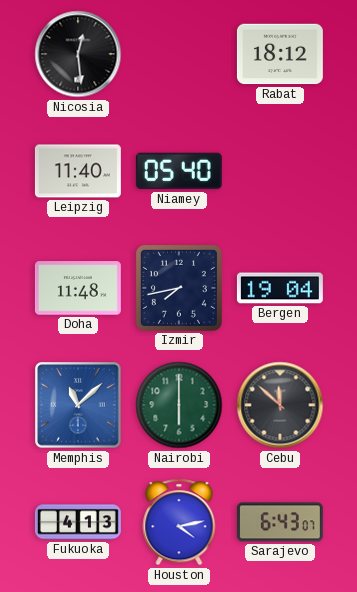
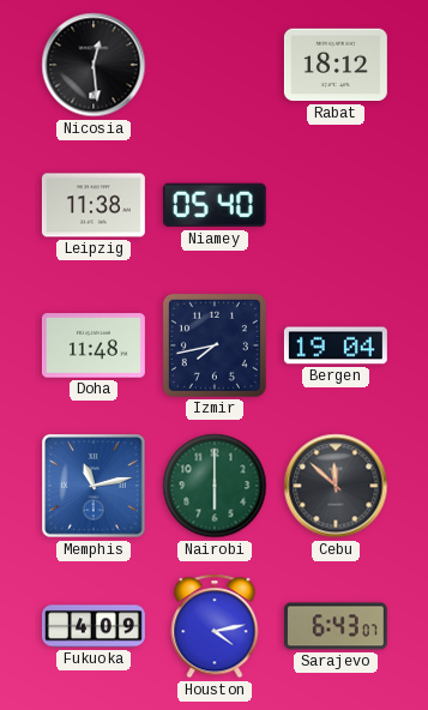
Leipzig: 11:40 -> 11:38
Memphis: 11:08 -> 11:13
Fukuoka: 4:13 -> 4:09
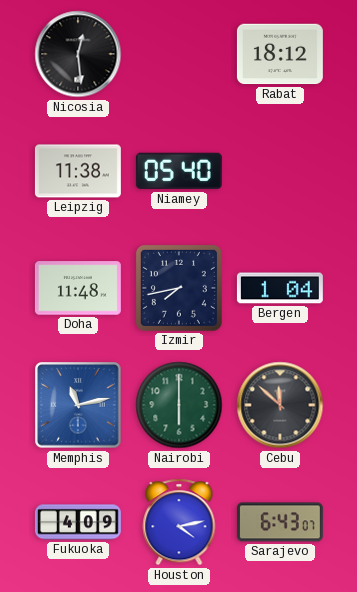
Bergen: 19:04 -> 1:04
